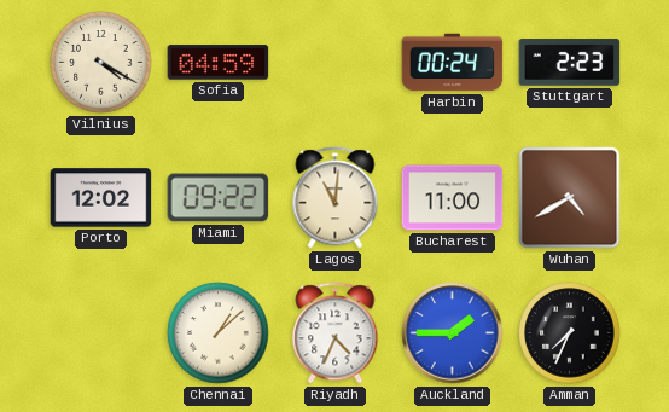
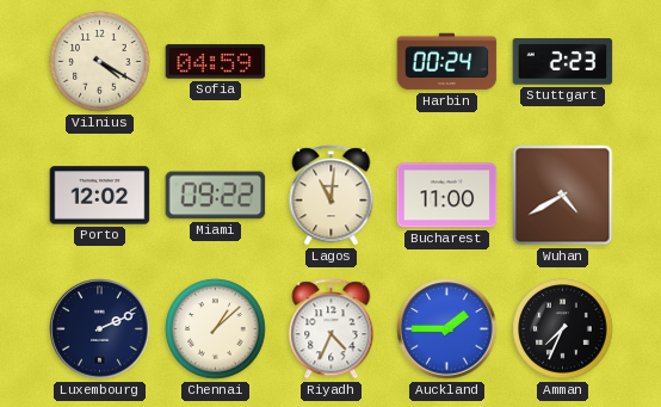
Luxembourg: none -> 2:11
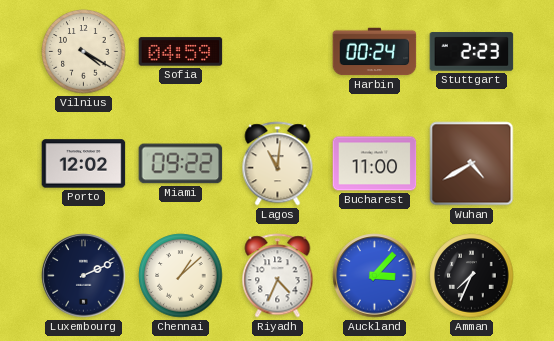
Auckland: 1:45 -> 3:07
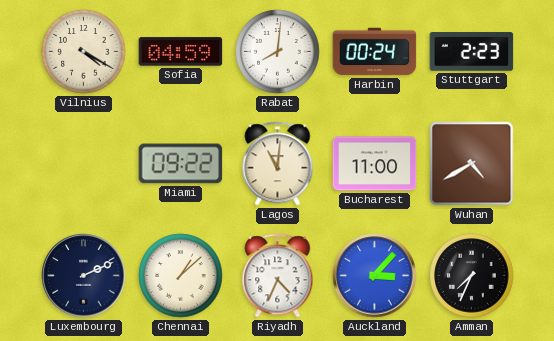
Rabat: none -> 8:01
Porto: 12:02 -> none
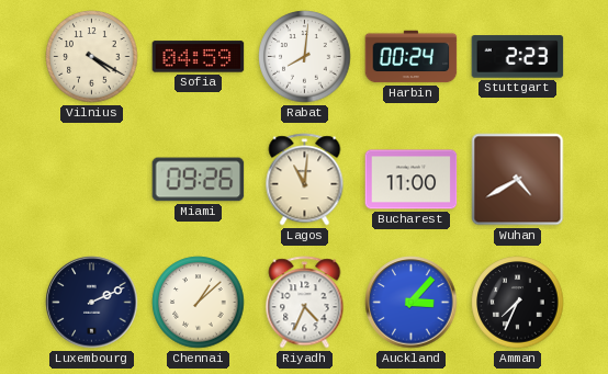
Miami: 09:22 -> 09:26
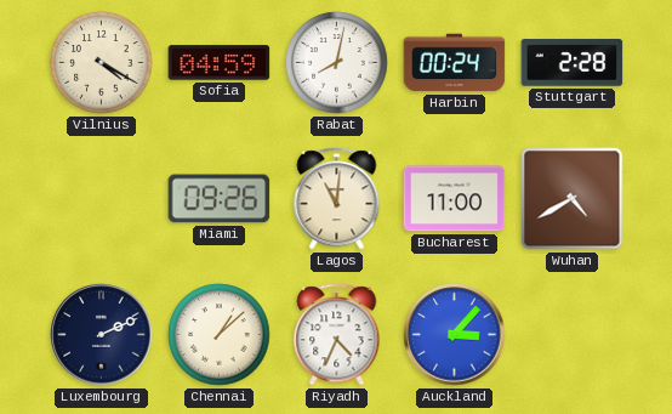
Rabat: 8:01 -> 8:02
Stuttgart: 2:23 -> 2:28
Amman: 7:34 -> none
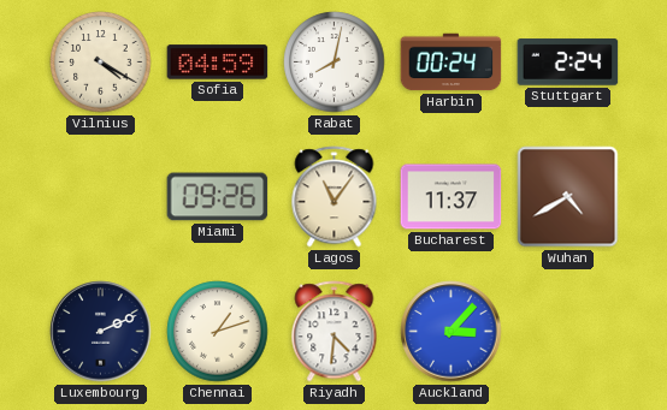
Stuttgart: 2:28 -> 2:24
Lagos: 11:01 -> 11:06
Bucharest: 11:00 -> 11:37
Chennai: 1:08 -> 1:12
Riyadh: 4:34 -> 4:31
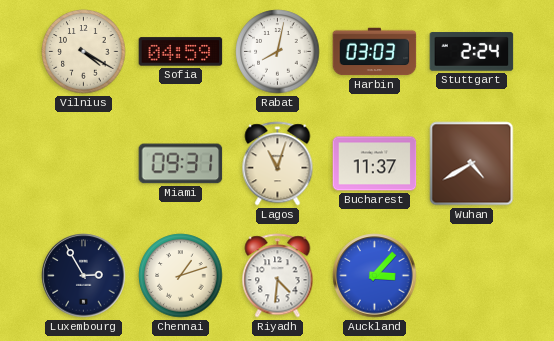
Harbin: 00:24 -> 03:03
Miami: 09:26 -> 09:31
Lagos: 11:06 -> 11:03
Luxembourg: 2:11 -> 2:55
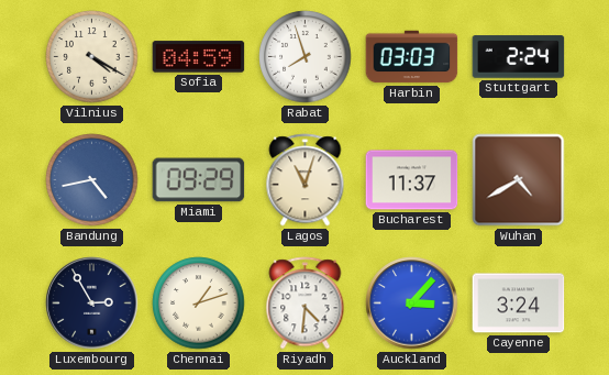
Rabat: 8:02 -> 7:57
Bandung: none -> 4:43
Miami: 09:31 -> 09:29
Cayenne: none -> 3:24
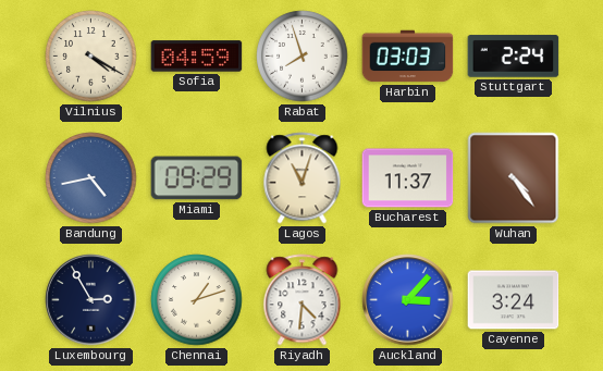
Wuhan: 4:40 -> 4:24
